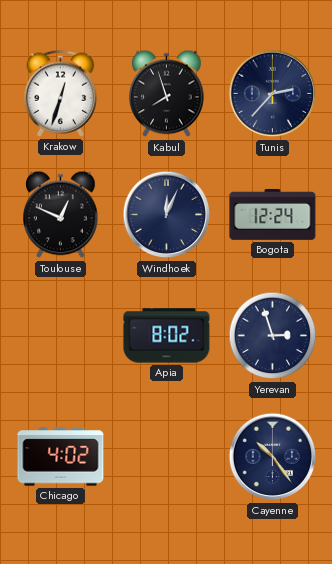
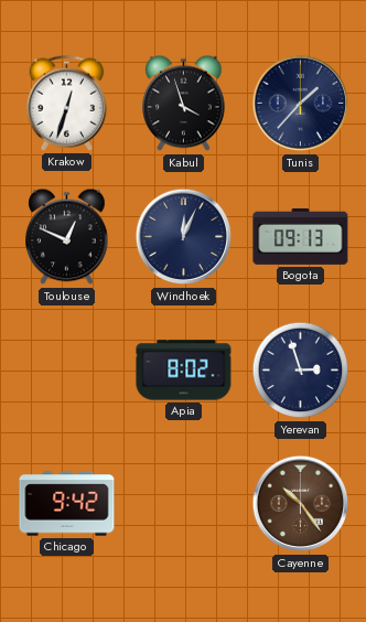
Kabul: 7:57 -> 3:57
Tunis: 2:37 -> 1:37
Bogota: 12:24 -> 09:13
Chicago: 4:02 -> 9:42
Cayenne dial: navy -> brown
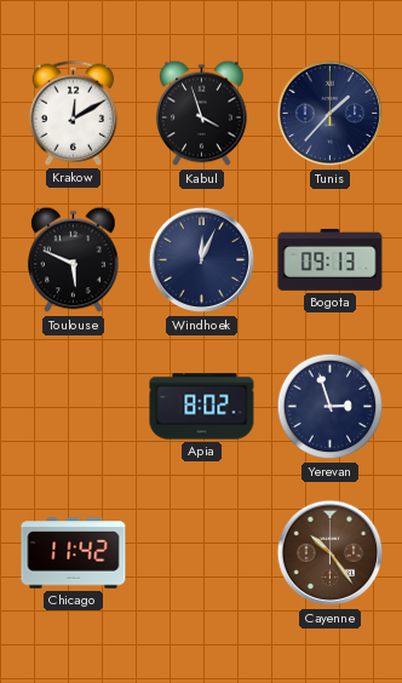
Krakow: 12:33 -> 12:10
Toulouse: 12:49 -> 5:49
Chicago: 9:42 -> 11:42
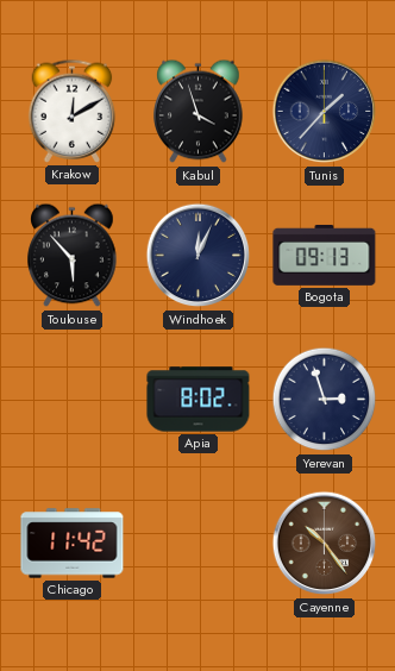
Toulouse: 5:49 -> 5:53
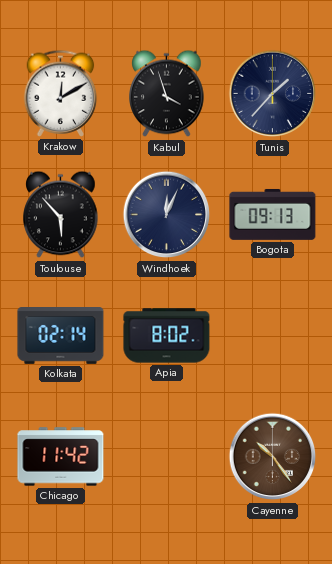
Kolkata: none -> 02:14
Yerevan: 2:57 -> none
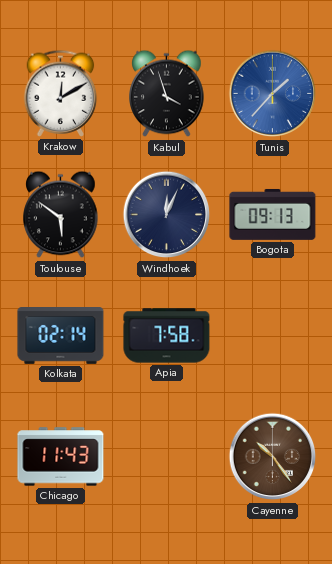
Tunis dial: navy -> blue
Toulouse: 5:53 -> 5:51
Apia: 8:02 -> 7:58
Chicago: 11:42 -> 11:43
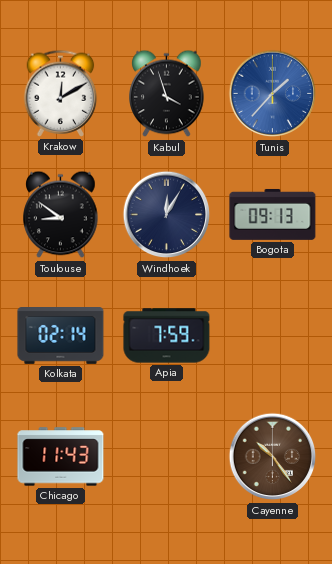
Toulouse: 5:51 -> 8:51
Windhoek: 12:04 -> 12:05
Apia: 7:58 -> 7:59
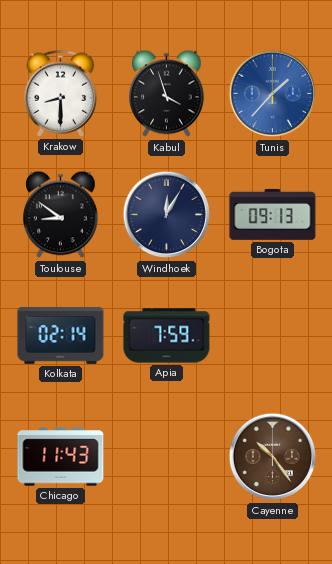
Krakow: 12:10 -> 8:30
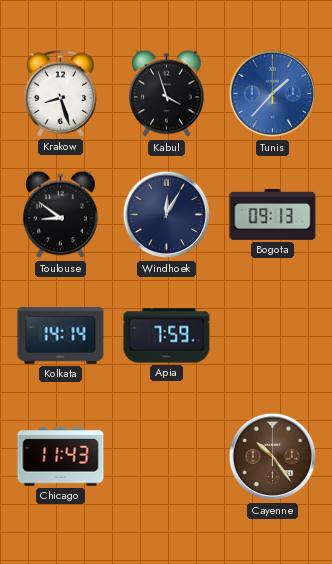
Krakow: 8:30 -> 8:27
Kolkata: 02:14 -> 14:14
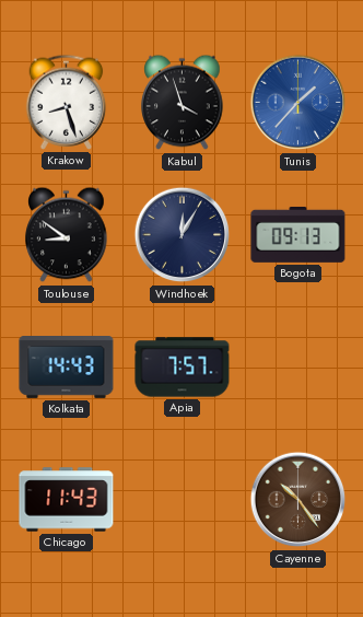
Kolkata: 14:14 -> 14:43
Apia: 7:59 -> 7:57
